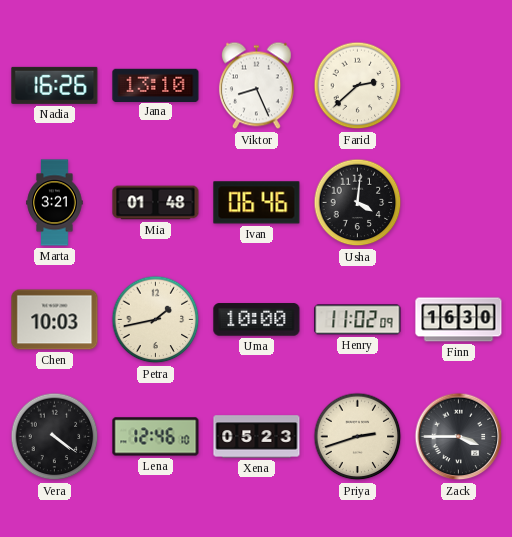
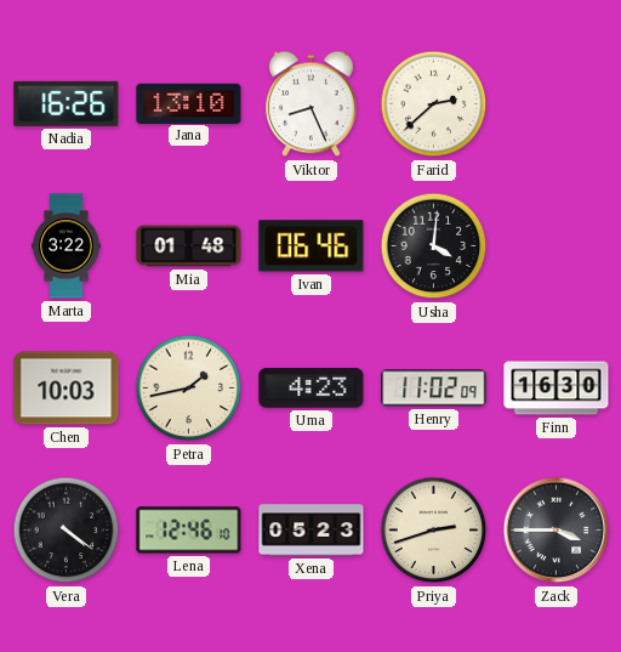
Marta: 3:21 -> 3:22
Uma: 10:00 -> 4:23
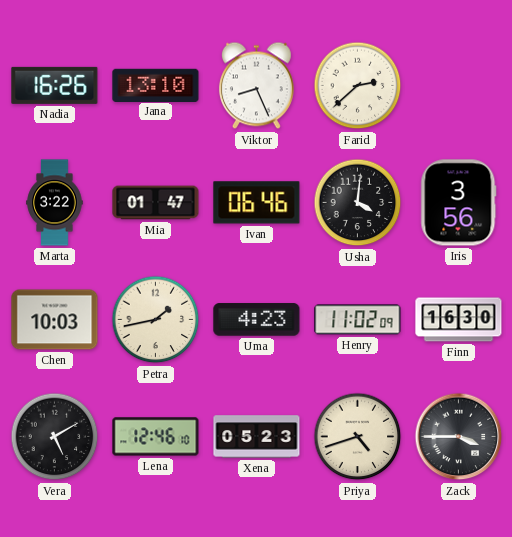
Mia: 01:48 -> 01:47
Iris: none -> 3:56
Vera: 4:21 -> 5:10
Priya: 2:42 -> 4:42
